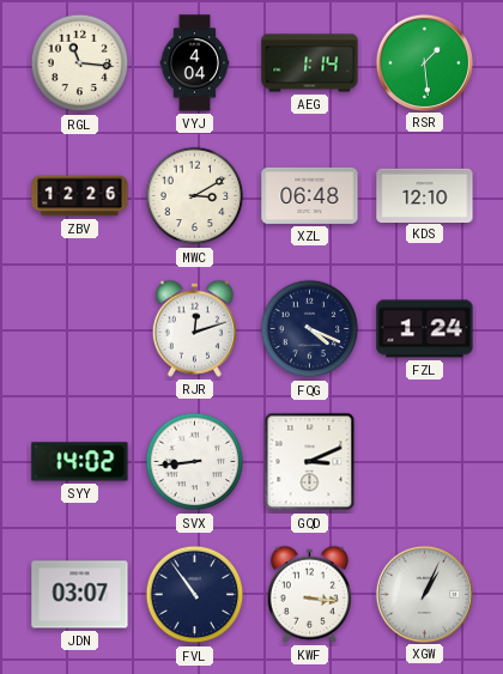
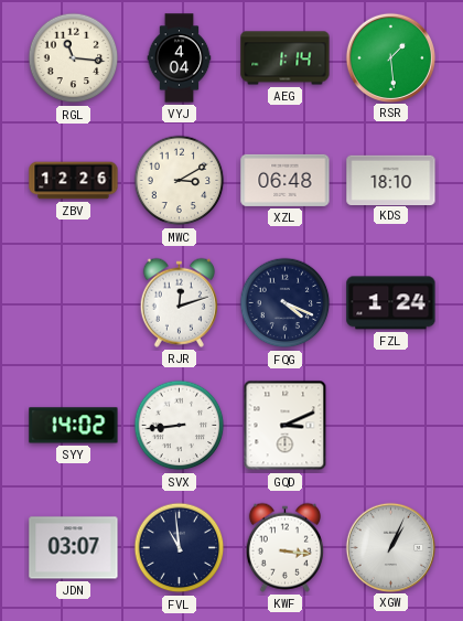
KDS: 12:10 -> 18:10
FVL: 10:54 -> 10:59
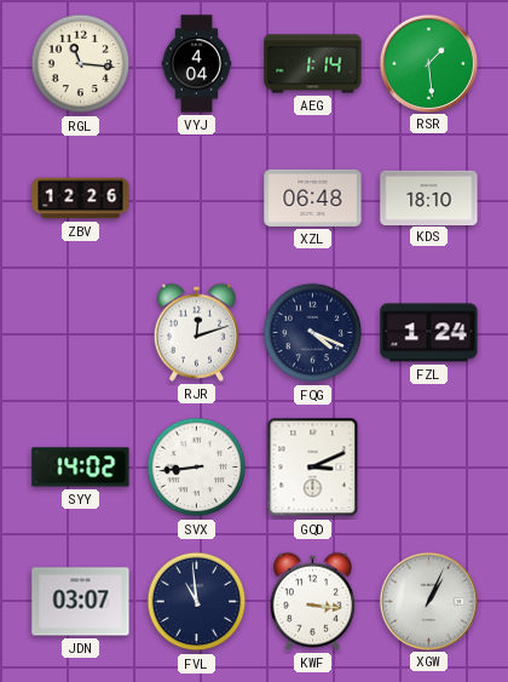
MWC: 3:10 -> none
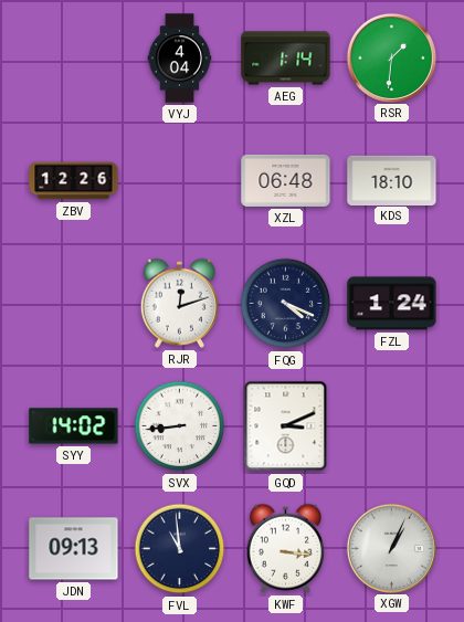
RGL: 11:16 -> none
RSR: 1:29 -> 1:31
JDN: 03:07 -> 09:13
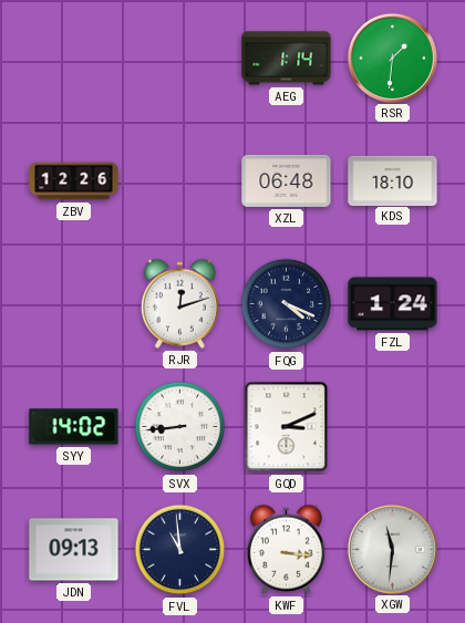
VYJ: 4:04 -> none
XGW: 1:04 -> 11:31
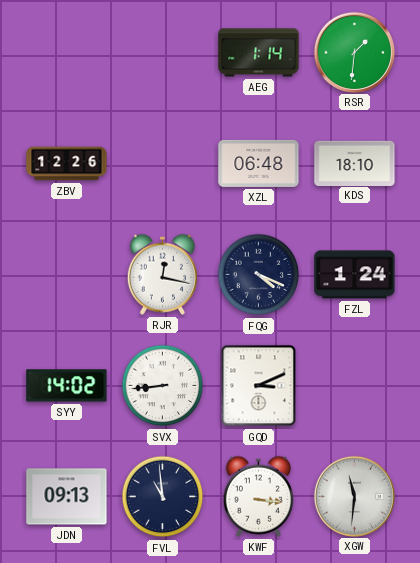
RJR: 12:12 -> 12:17
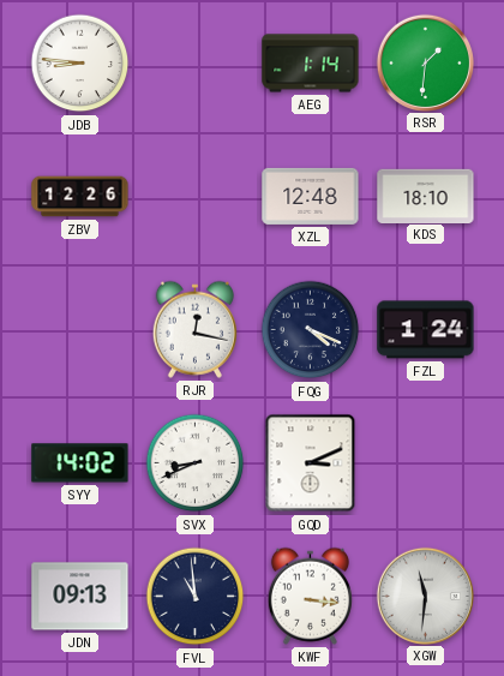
JDB: none -> 8:46
XZL: 06:48 -> 12:48
SVX: 8:44 -> 8:41
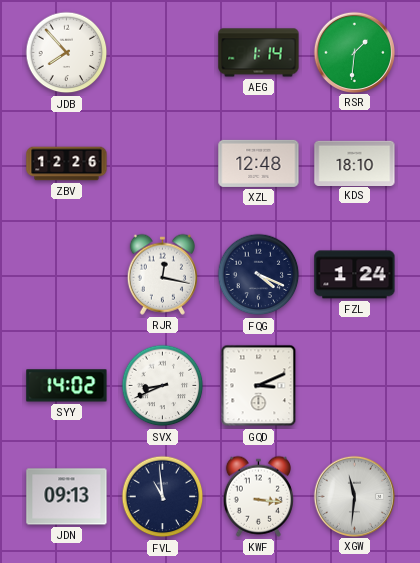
JDB: 8:46 -> 7:53
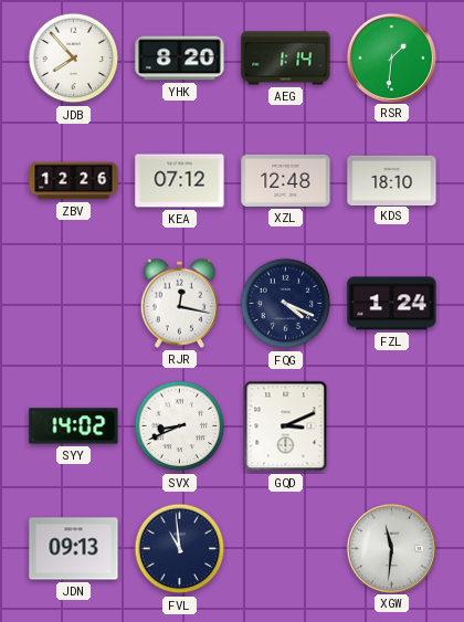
YHK: none -> 8:20
KEA: none -> 07:12
KWF: 3:16 -> none
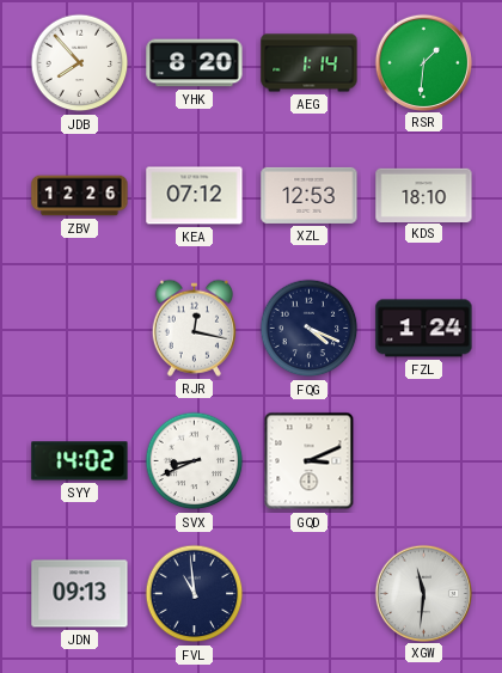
XZL: 12:48 -> 12:53
